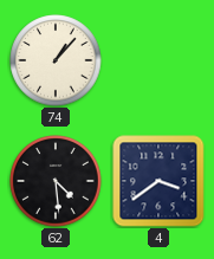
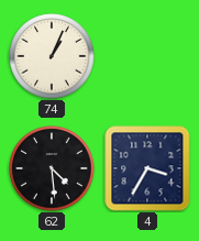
74: 1:07 -> 1:04
4: 3:39 -> 3:35
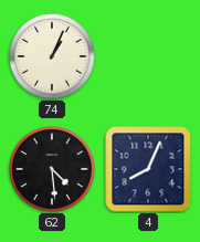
4: 3:35 -> 8:04
